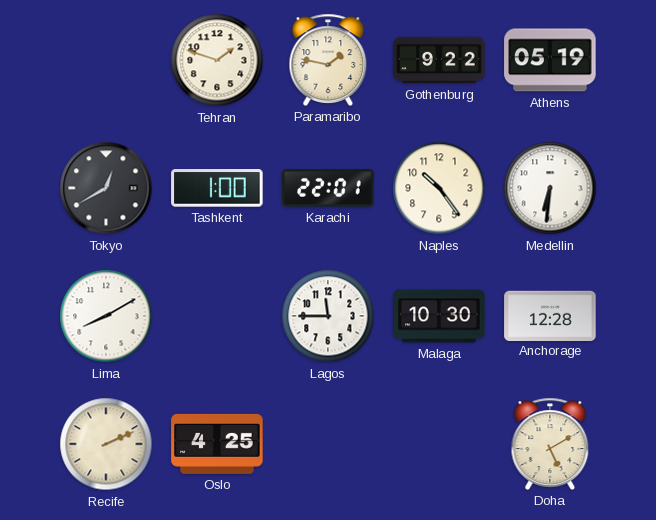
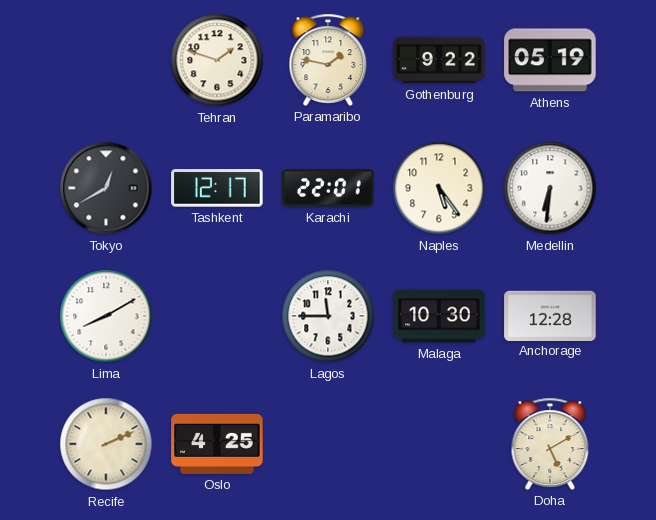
Tashkent: 1:00 -> 12:17
Naples: 10:24 -> 5:24
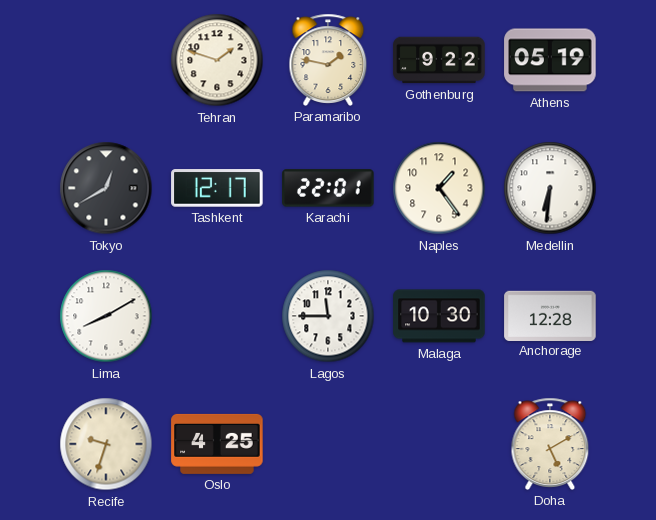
Naples: 5:24 -> 1:24
Recife: 2:11 -> 9:33
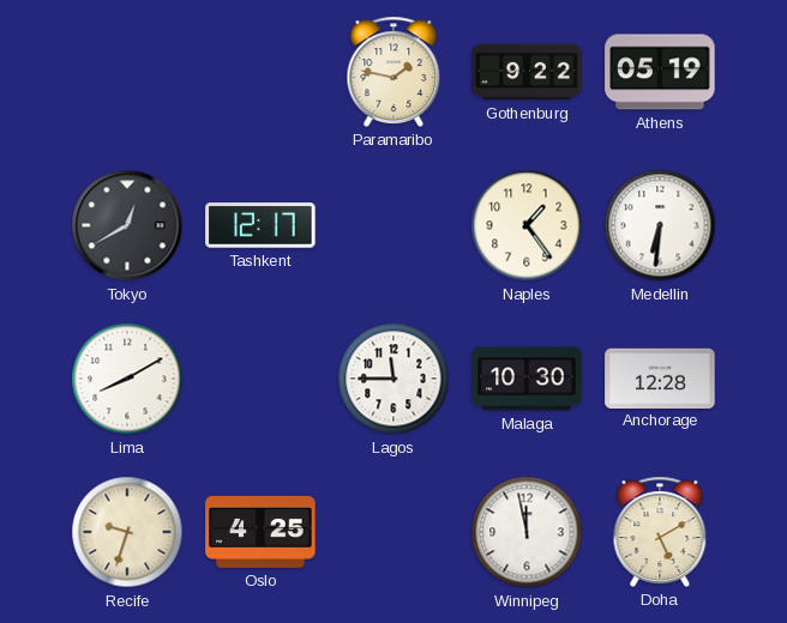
Tehran: 1:48 -> none
Karachi: 22:01 -> none
Winnipeg: none -> 11:58
